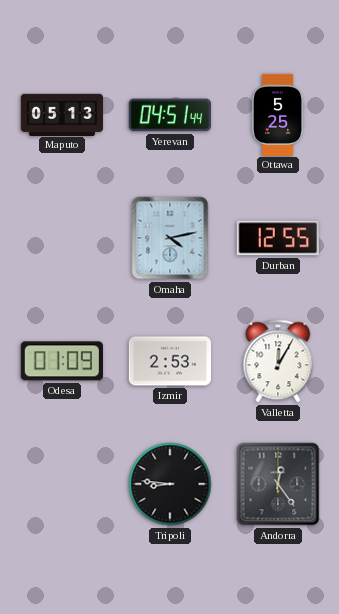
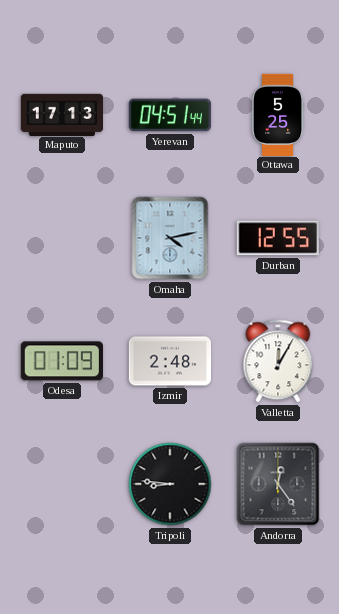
Maputo: 05:13 -> 17:13
Izmir: 2:53 -> 2:48
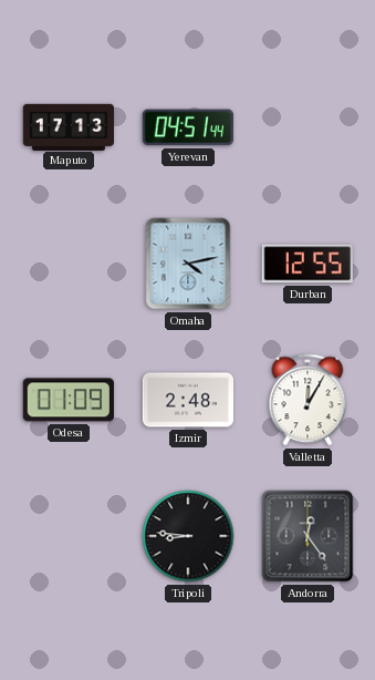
Ottawa: 5:25 -> none
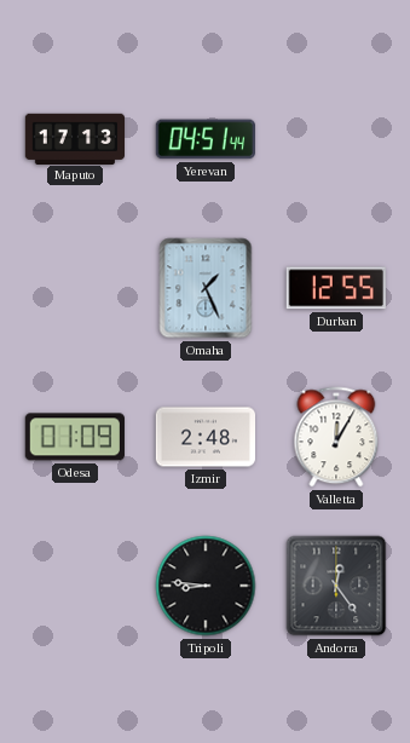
Omaha: 4:13 -> 1:26
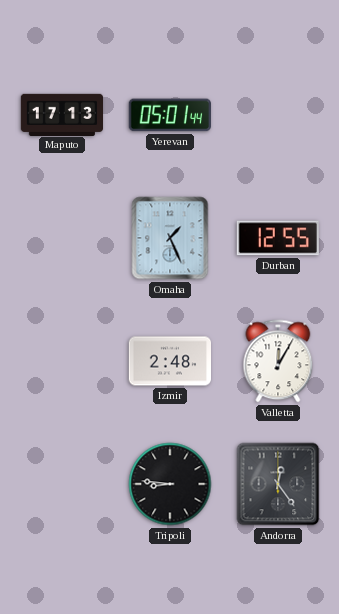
Yerevan: 04:51 -> 05:01
Odesa: 01:09 -> none
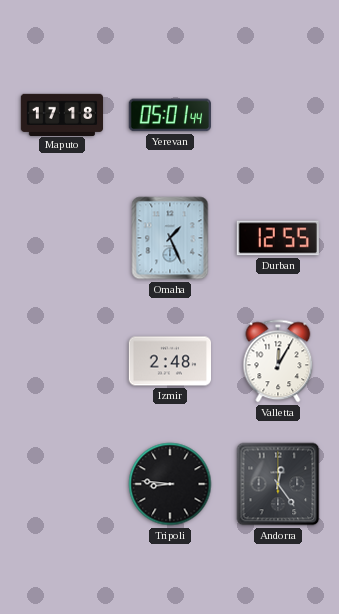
Maputo: 17:13 -> 17:18
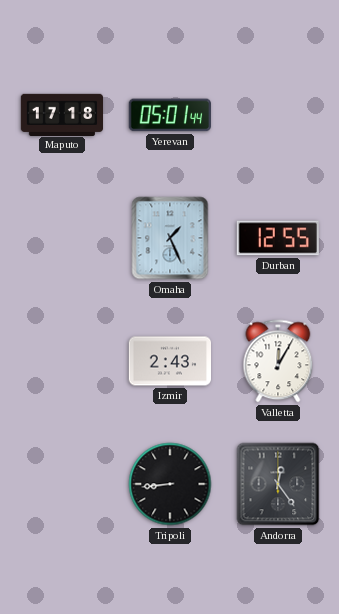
Izmir: 2:48 -> 2:43
Tripoli: 8:46 -> 8:44
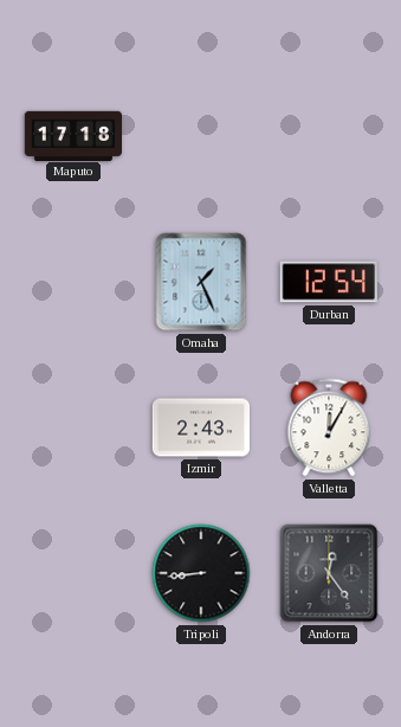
Yerevan: 05:01 -> none
Durban: 12:55 -> 12:54
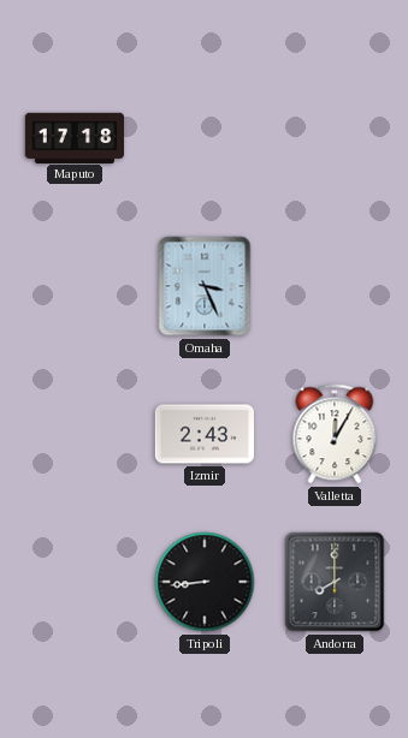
Omaha: 1:26 -> 3:26
Durban: 12:54 -> none
Andorra: 12:24 -> 8:00
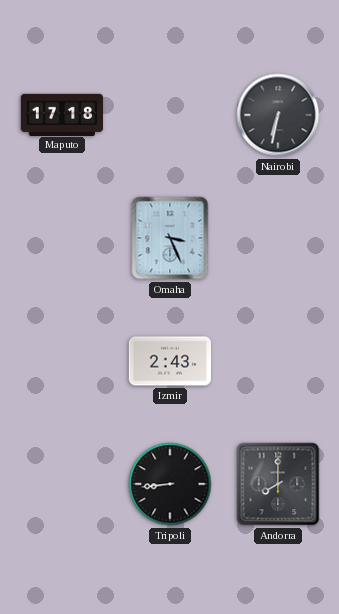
Nairobi: none -> 6:32
Valletta: 12:05 -> none
